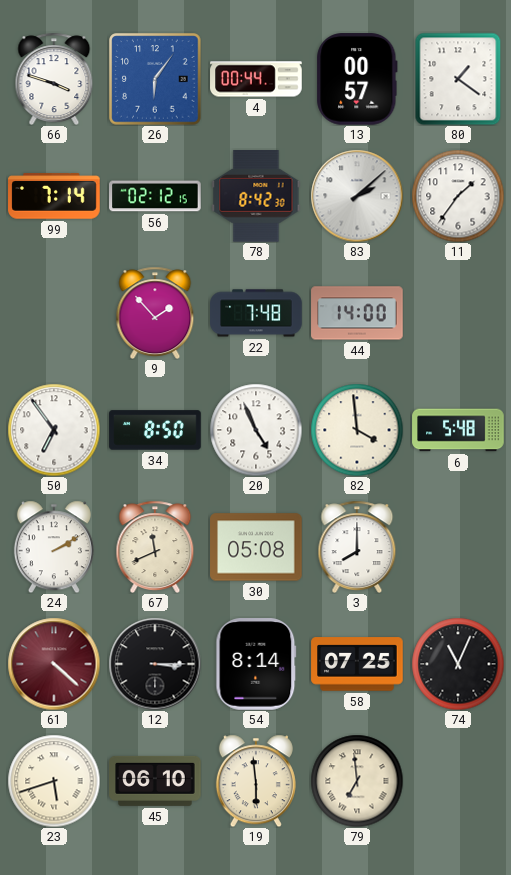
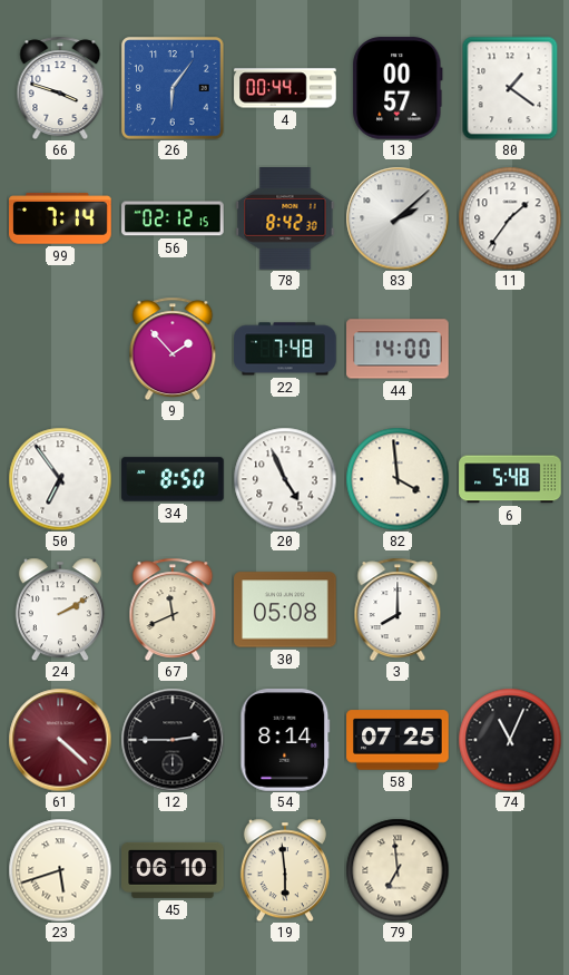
12: 3:15 -> 2:45
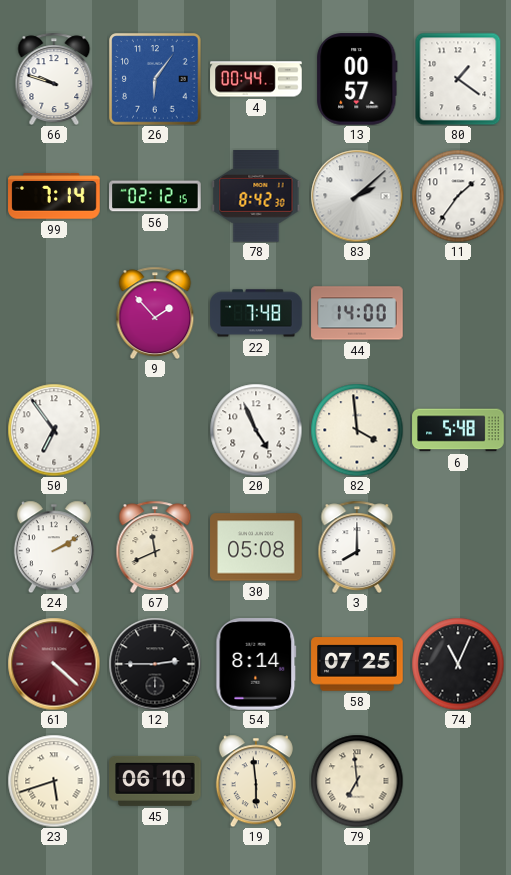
66: 3:48 -> 9:48
34: 8:50 -> none
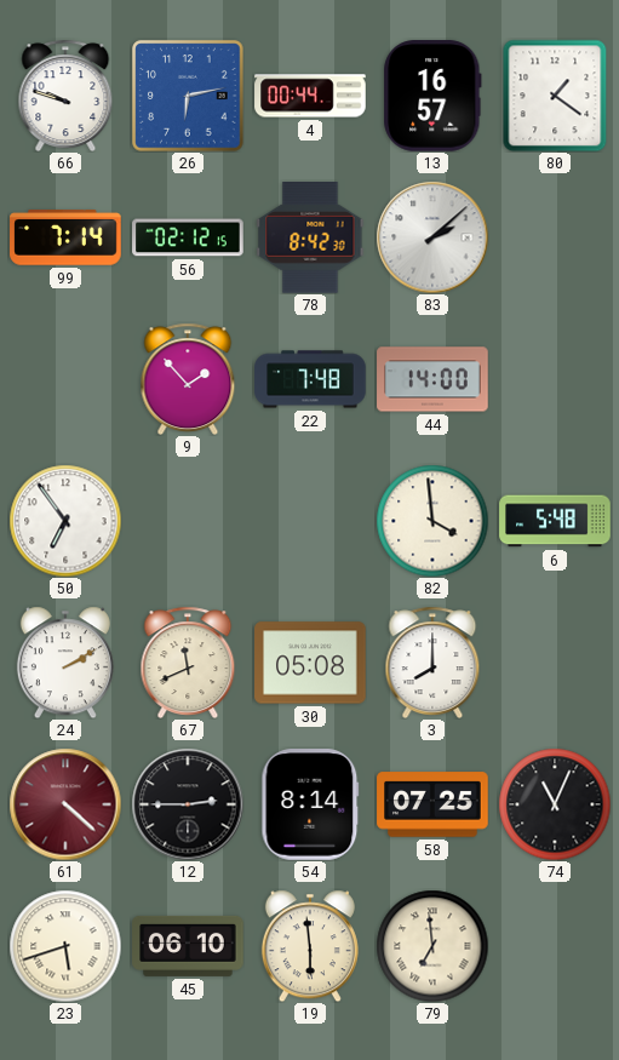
26: 6:06 -> 6:13
13: 00:57 -> 16:57
11: 1:36 -> none
20: 4:56 -> none
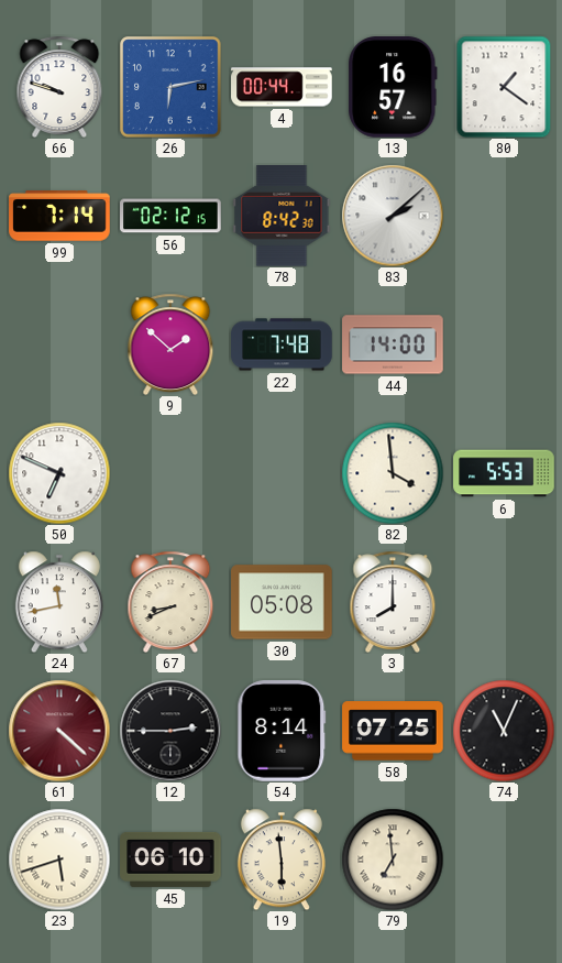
9: 1:53 -> 1:52
50: 6:54 -> 6:49
6: 5:48 -> 5:53
24: 2:10 -> 11:43
67: 11:41 -> 8:41
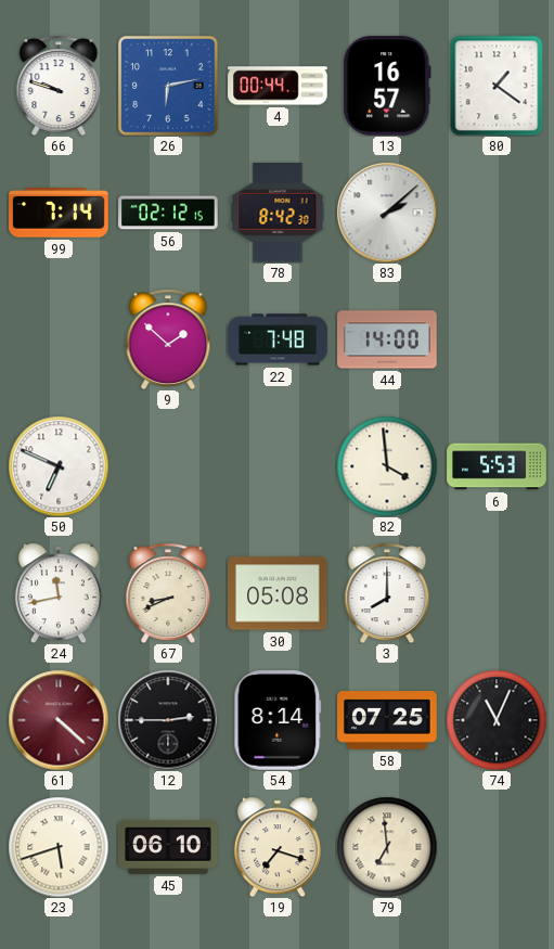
19: 5:59 -> 7:18
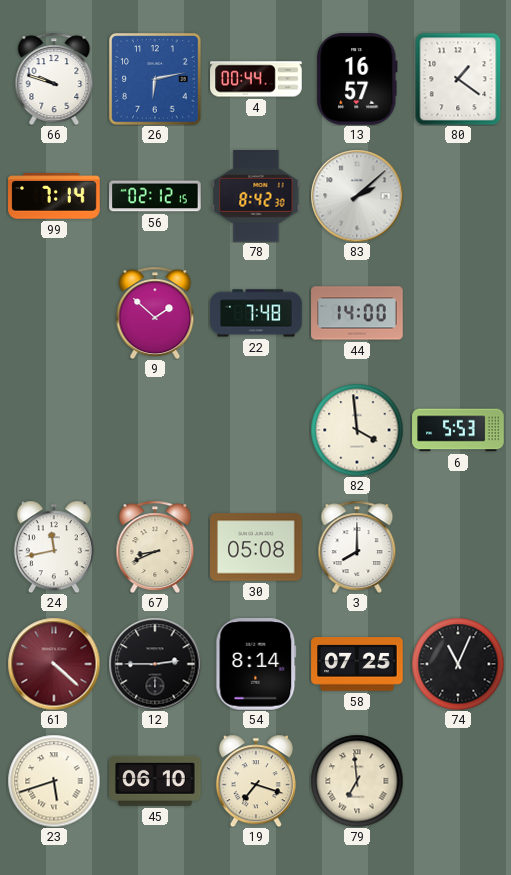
50: 6:49 -> none
